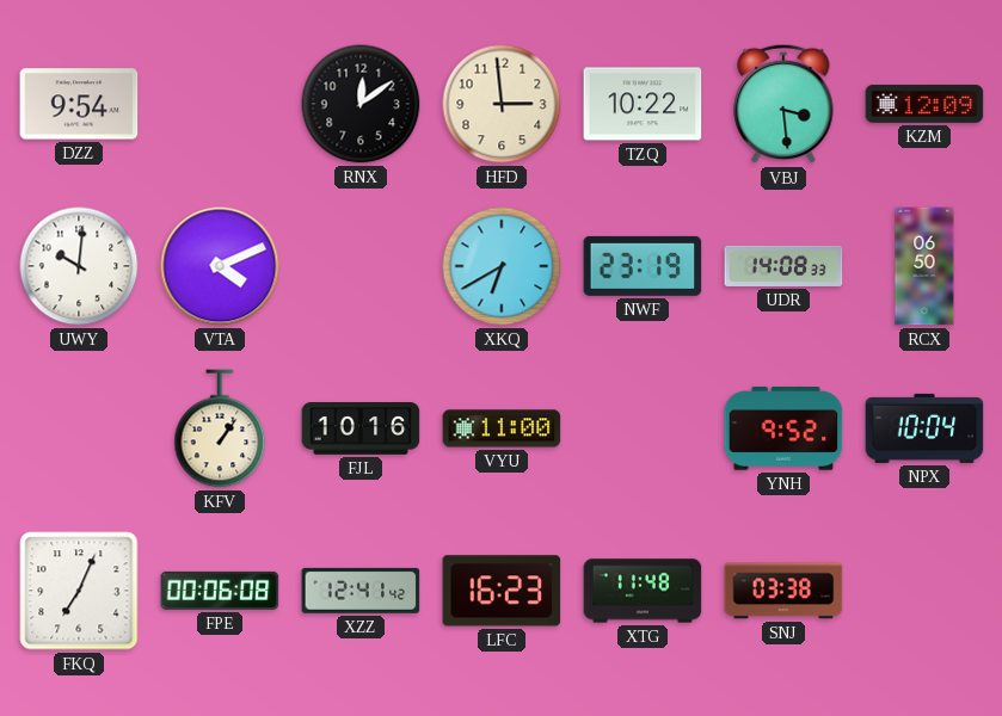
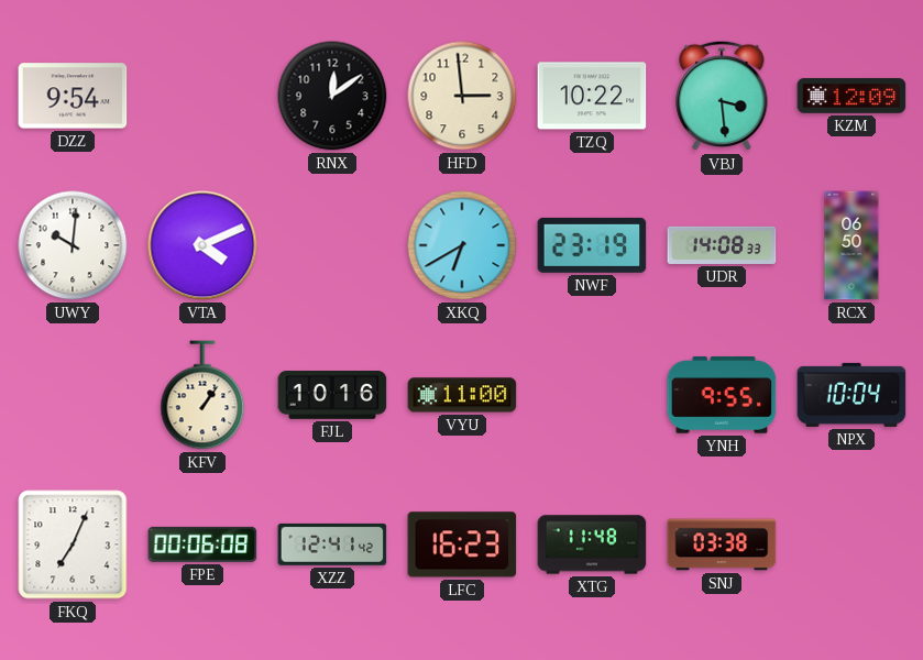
YNH: 9:52 -> 9:55
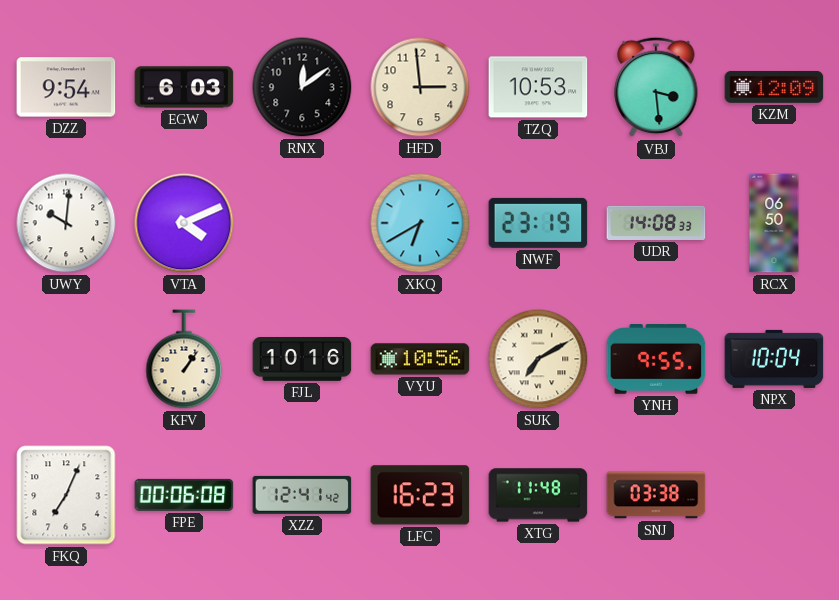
EGW: none -> 6:03
TZQ: 10:22 -> 10:53
VYU: 11:00 -> 10:56
SUK: none -> 7:10
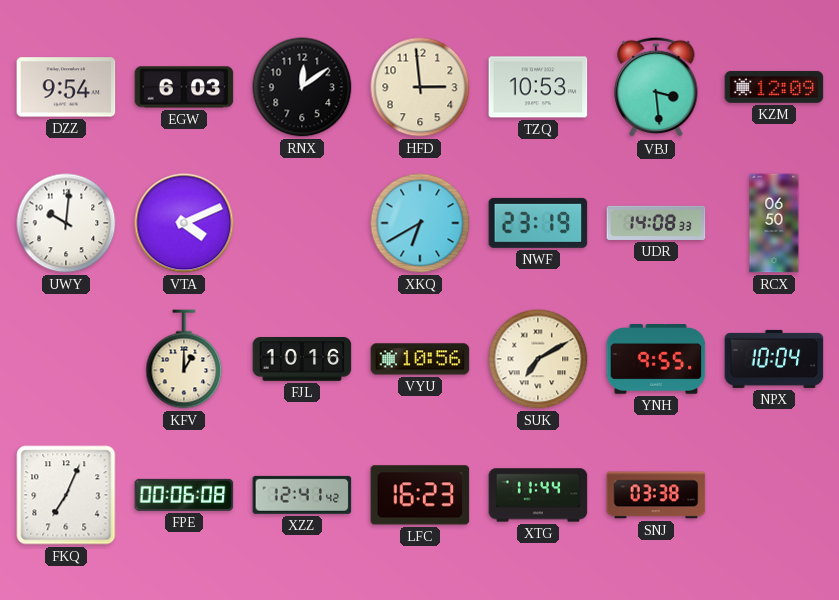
KFV: 1:06 -> 1:00
XTG: 11:48 -> 11:44
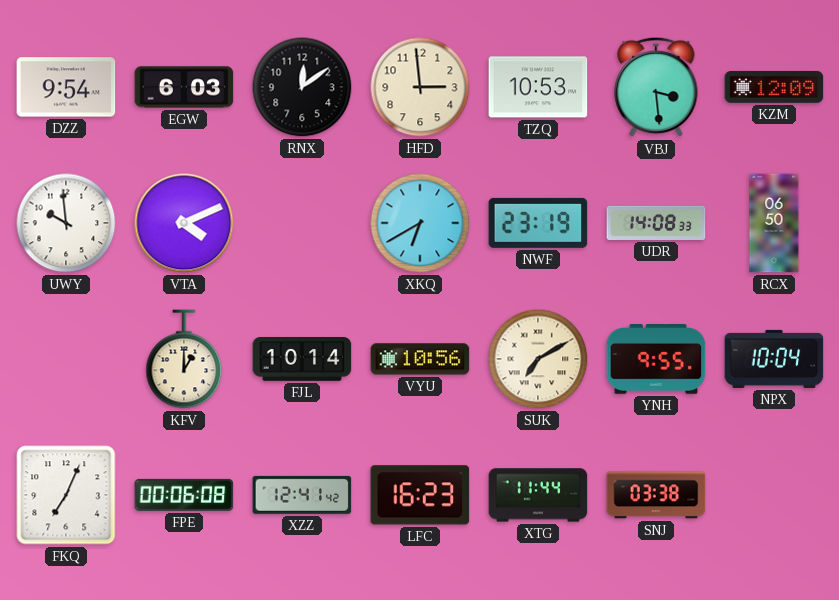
UWY: 10:01 -> 9:59
FJL: 10:16 -> 10:14
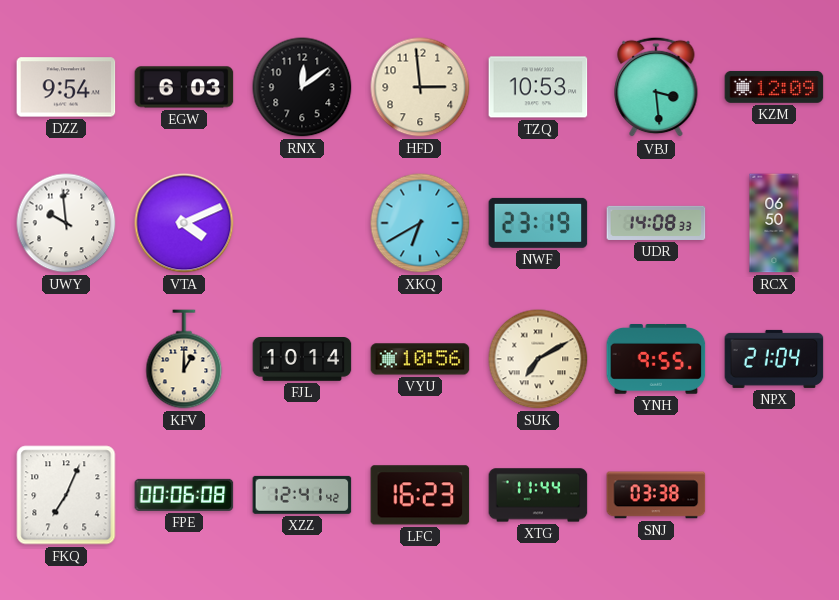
NPX: 10:04 -> 21:04
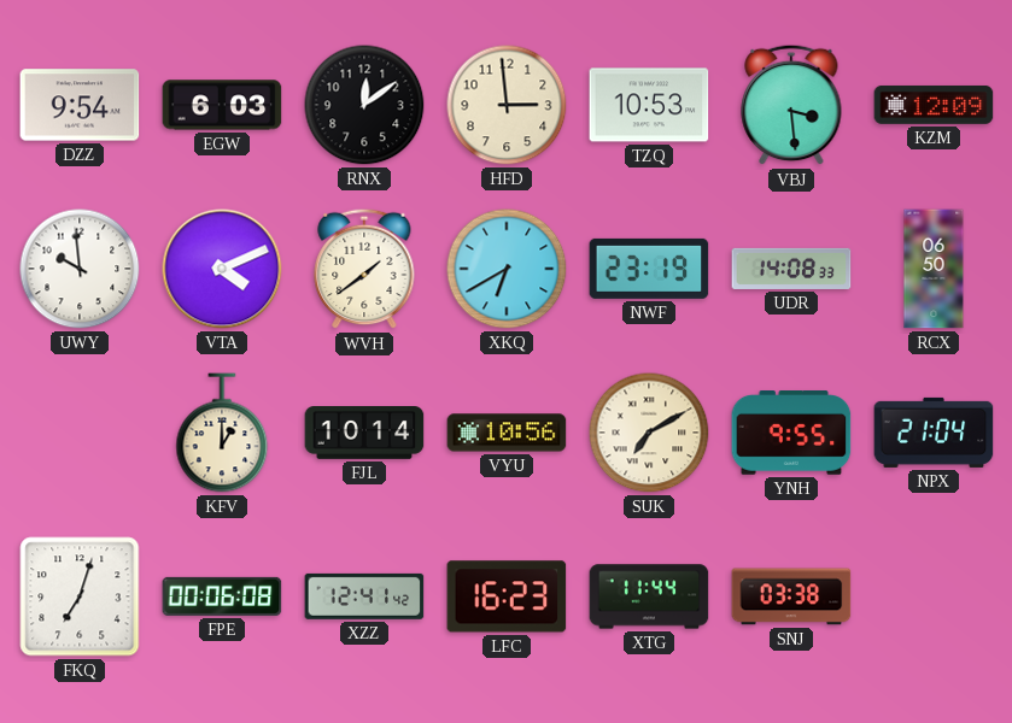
WVH: none -> 1:39
FKQ: 7:04 -> 7:03
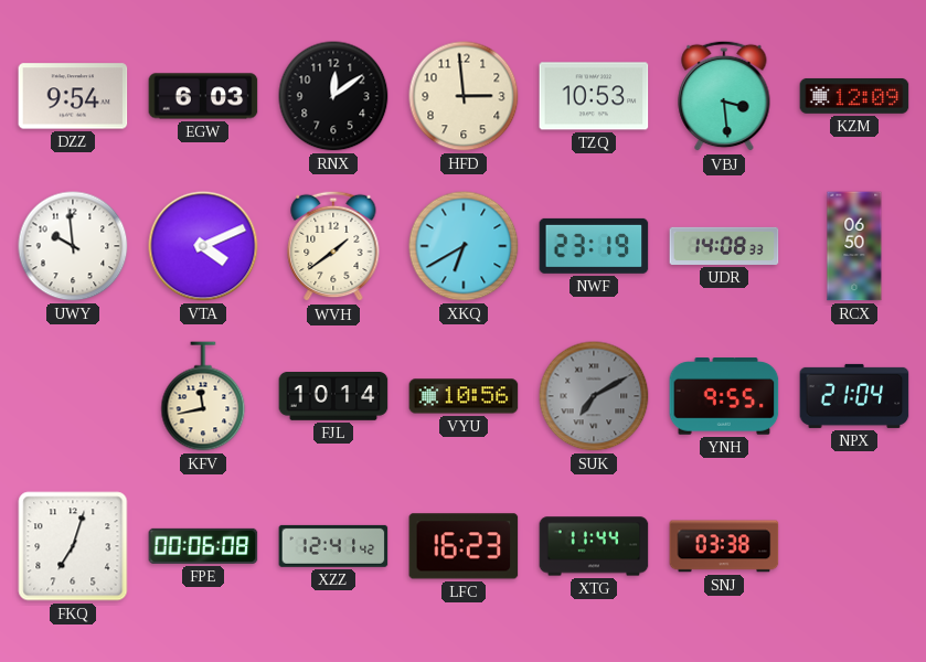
KFV: 1:00 -> 11:43
SUK dial: cream -> grey
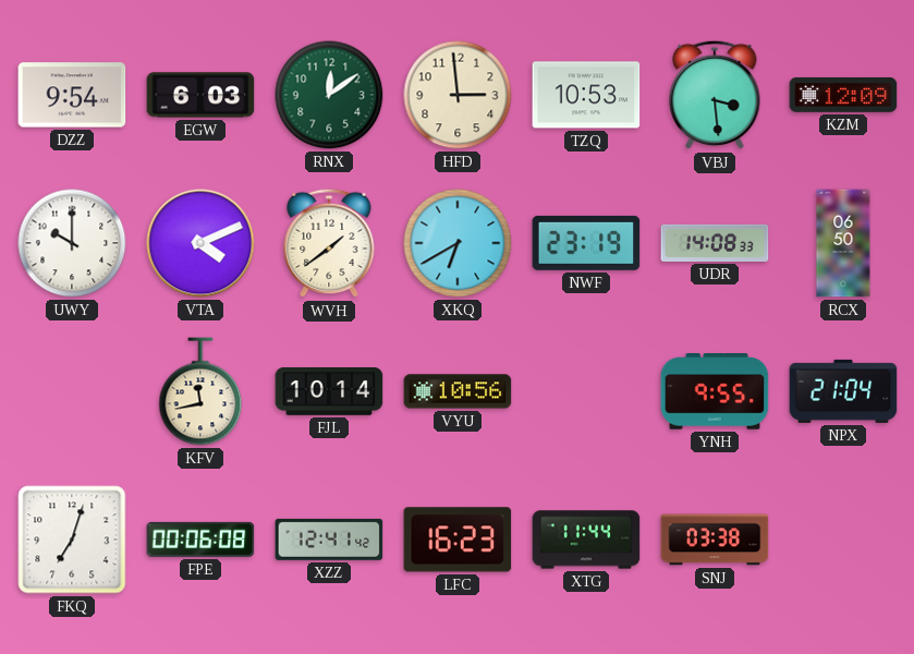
RNX dial: black -> green
UWY: 9:59 -> 10:00
SUK: 7:10 -> none
